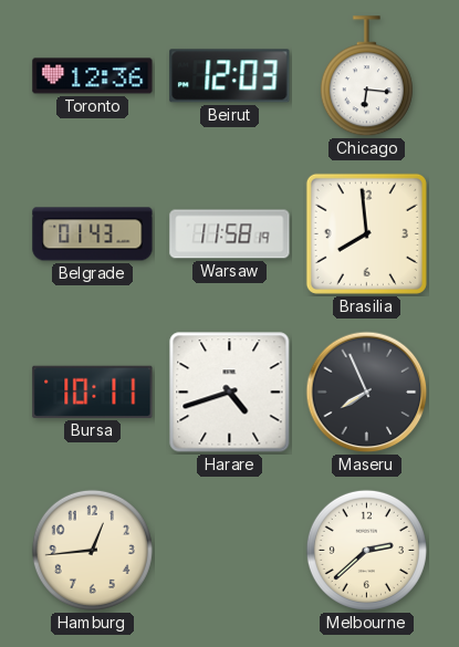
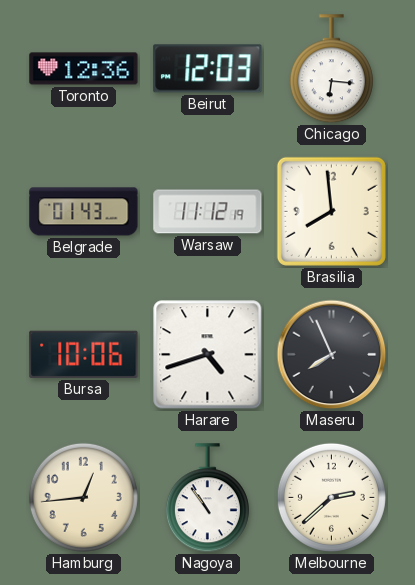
Warsaw: 11:58 -> 11:12
Bursa: 10:11 -> 10:06
Nagoya: none -> 10:54
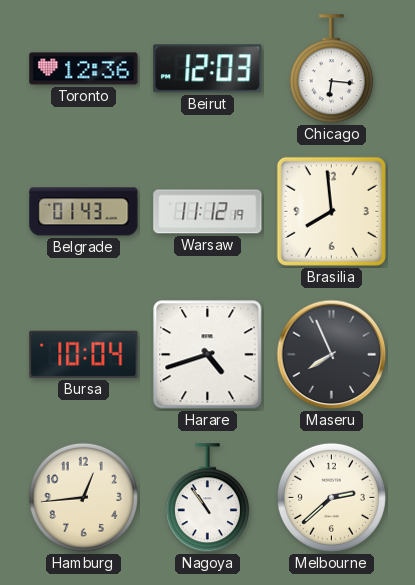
Bursa: 10:06 -> 10:04
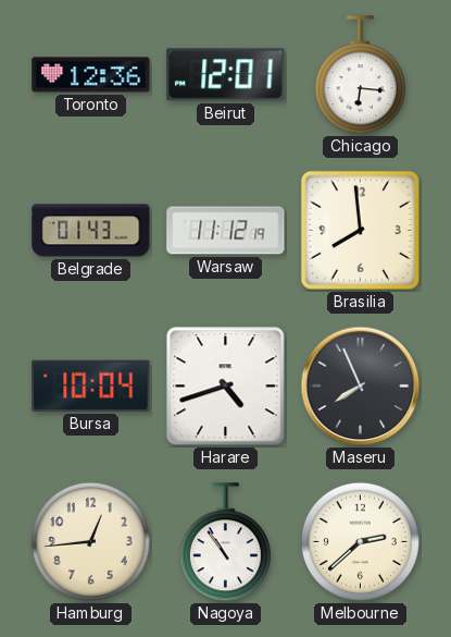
Beirut: 12:03 -> 12:01
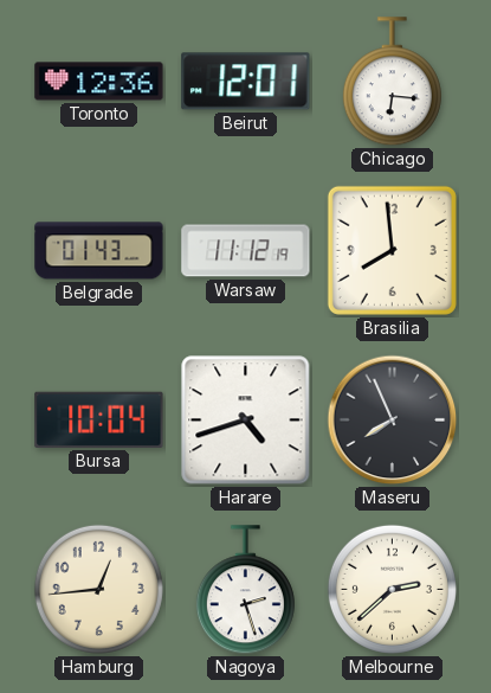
Nagoya: 10:54 -> 2:27
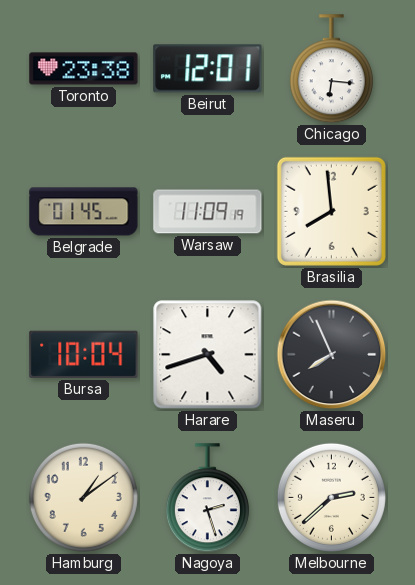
Toronto: 12:36 -> 23:38
Belgrade: 01:43 -> 01:45
Warsaw: 11:12 -> 11:09
Hamburg: 12:44 -> 1:09
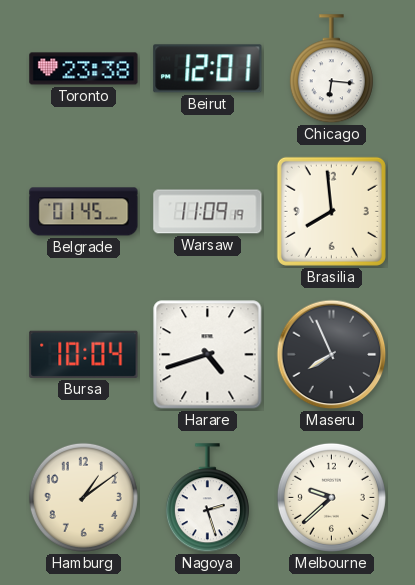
Melbourne: 2:38 -> 9:38
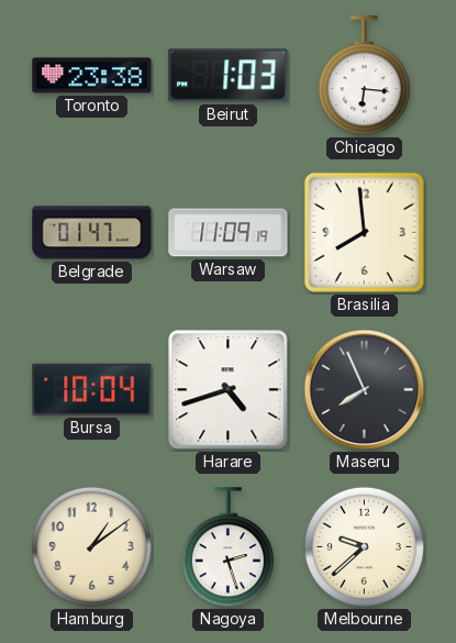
Beirut: 12:01 -> 1:03
Belgrade: 01:45 -> 01:47
